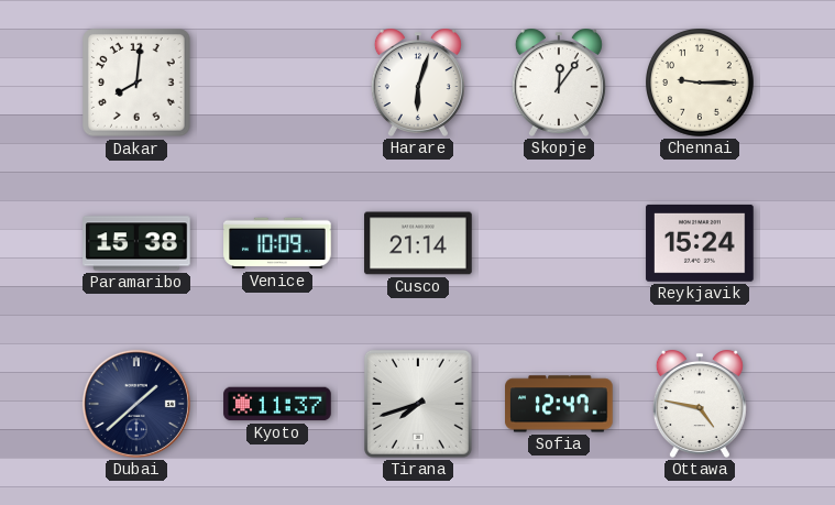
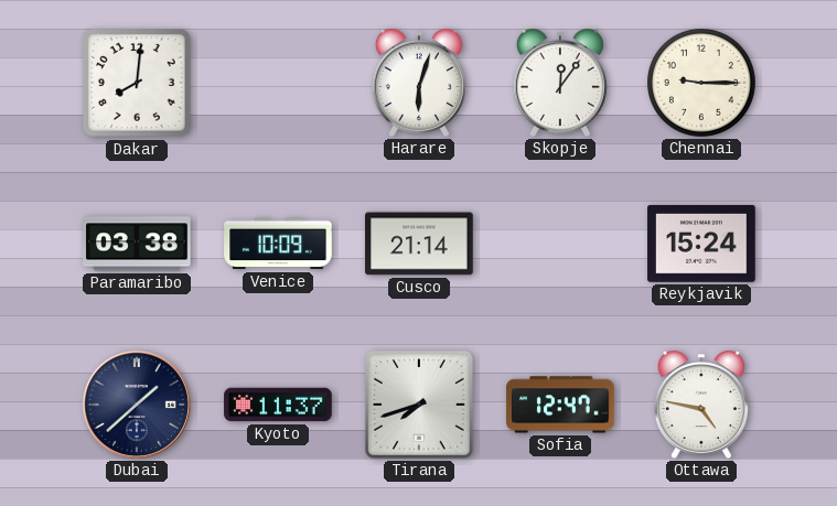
Paramaribo: 15:38 -> 03:38
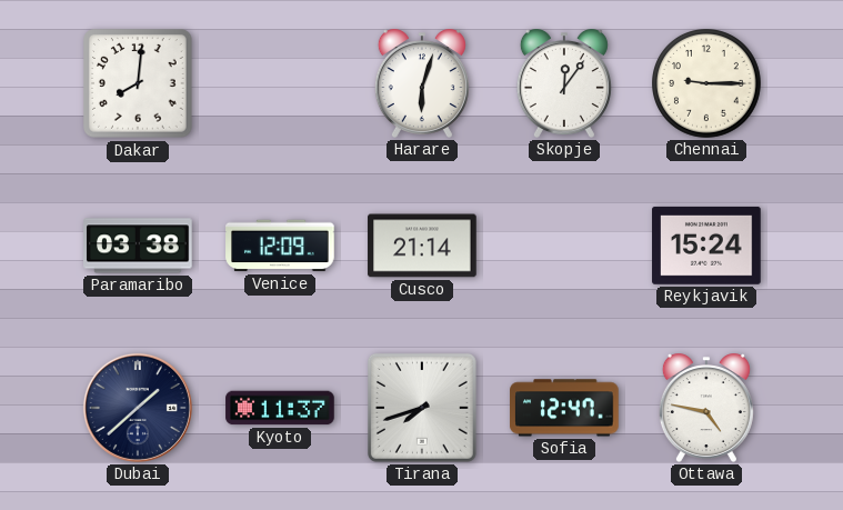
Venice: 10:09 -> 12:09
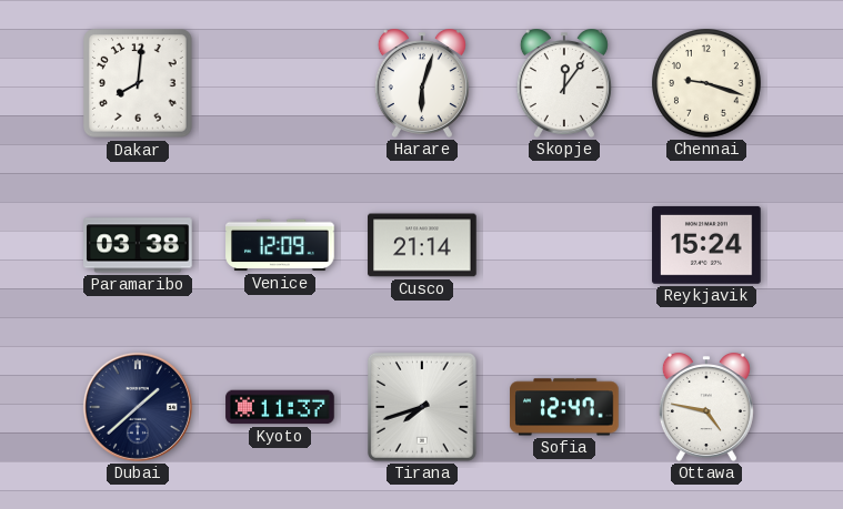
Chennai: 9:15 -> 9:18
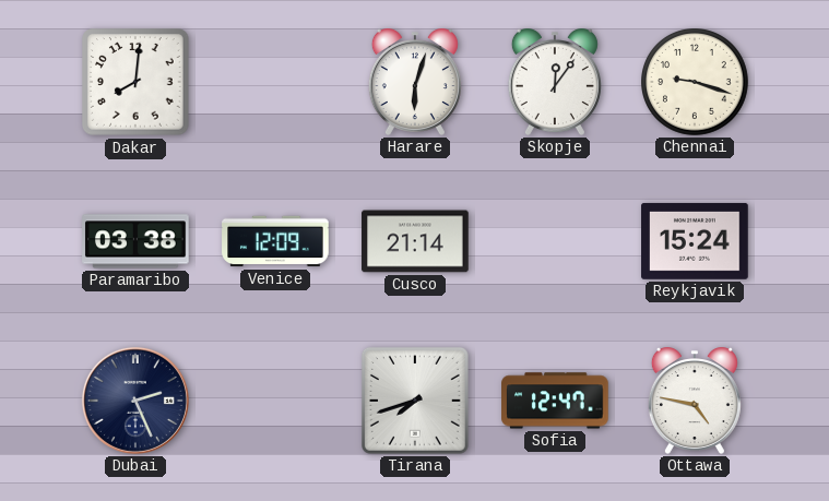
Dubai: 1:38 -> 2:26
Kyoto: 11:37 -> none
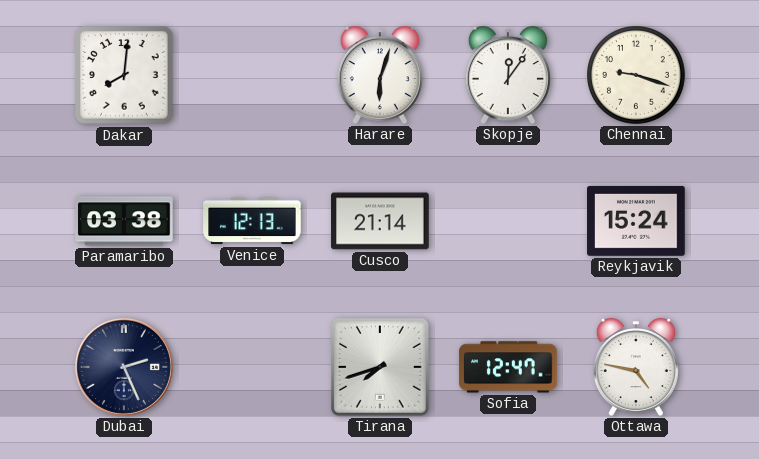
Venice: 12:09 -> 12:13
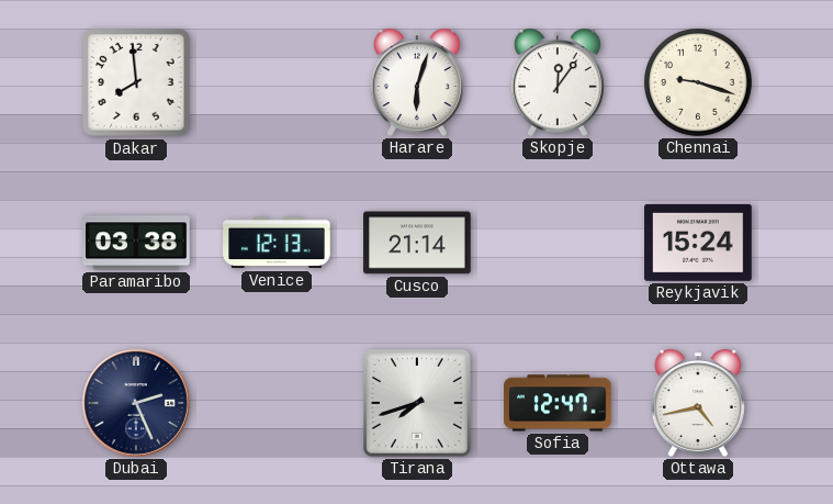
Dakar: 8:01 -> 7:59
Ottawa: 4:47 -> 4:43
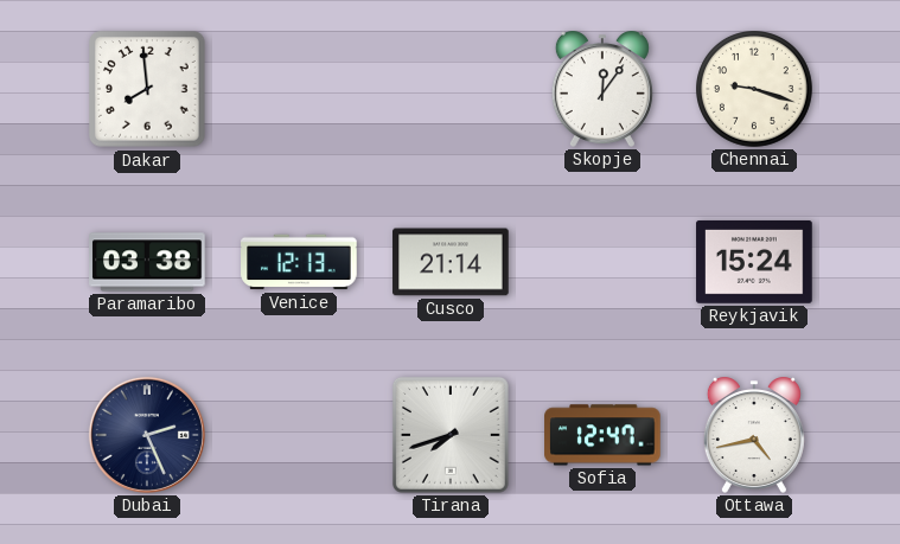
Harare: 6:03 -> none
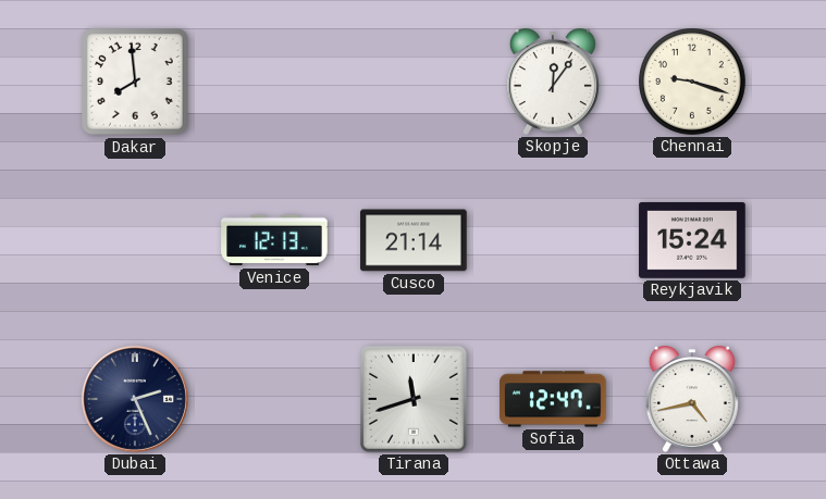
Paramaribo: 03:38 -> none
Tirana: 7:42 -> 11:42
